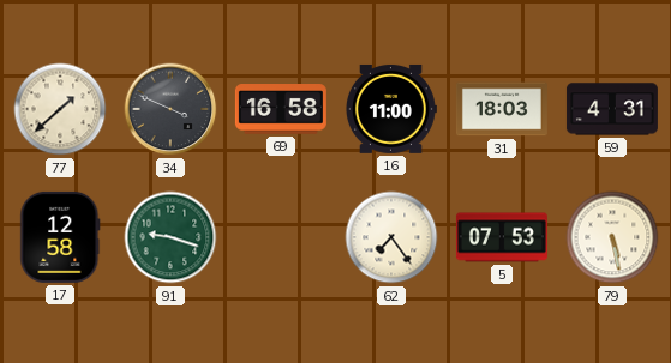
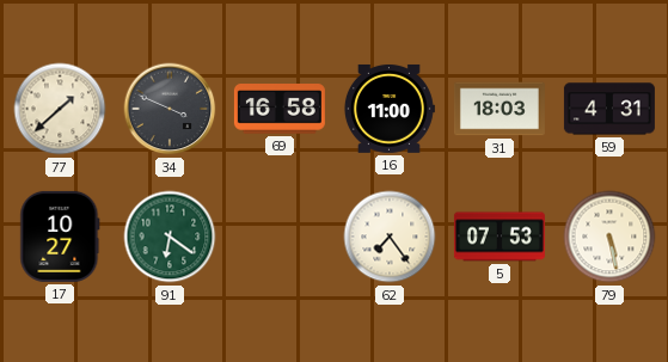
17: 12:58 -> 10:27
91: 9:18 -> 6:21
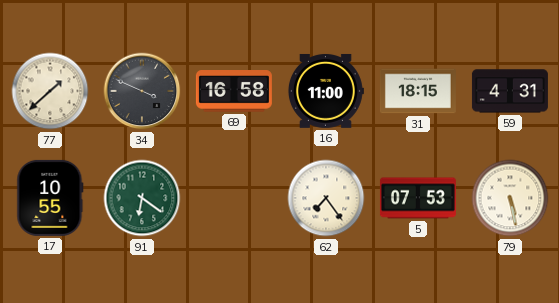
31: 18:03 -> 18:15
17: 10:27 -> 10:55
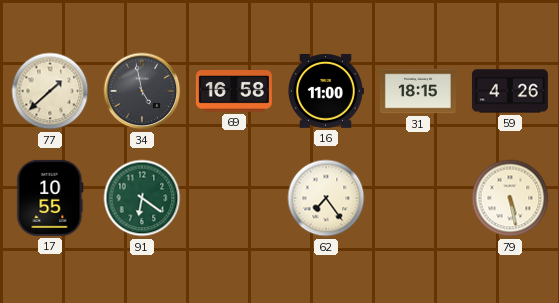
34: 3:49 -> 4:58
59: 4:31 -> 4:26
5: 07:53 -> none
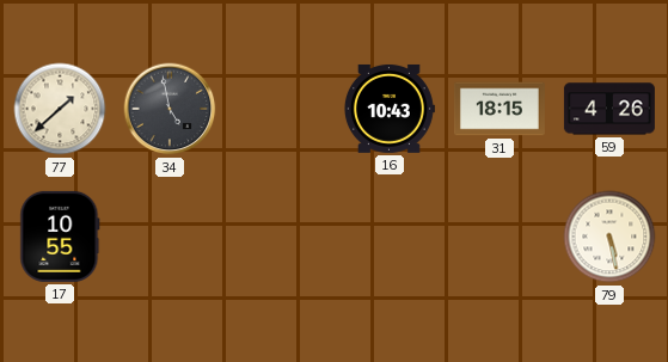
69: 16:58 -> none
16: 11:00 -> 10:43
91: 6:21 -> none
62: 7:24 -> none
